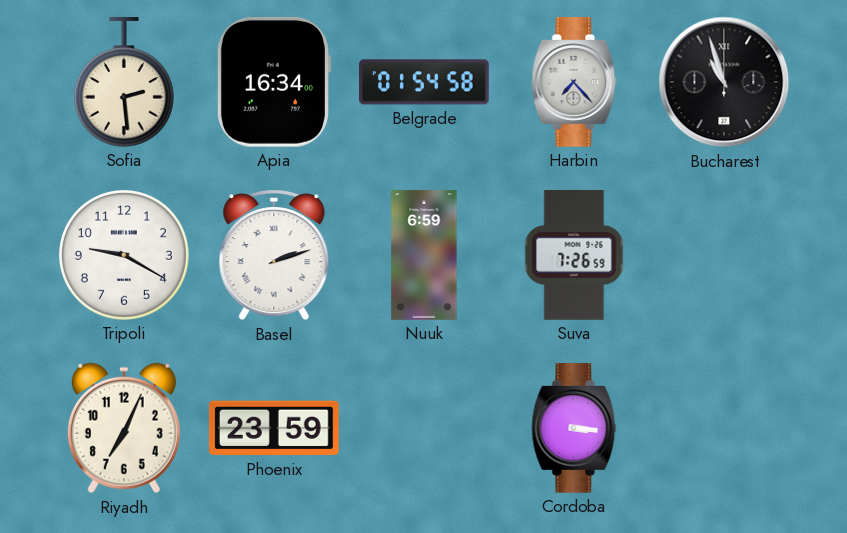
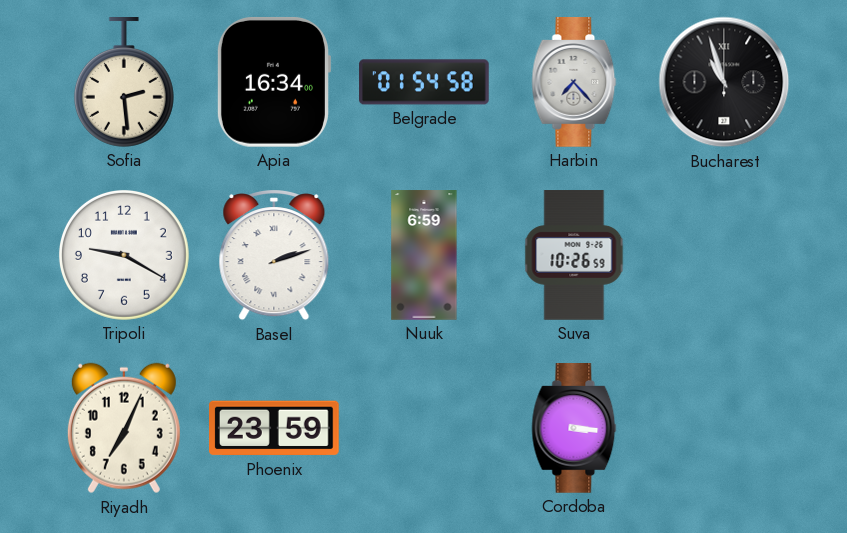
Suva: 7:26 -> 10:26
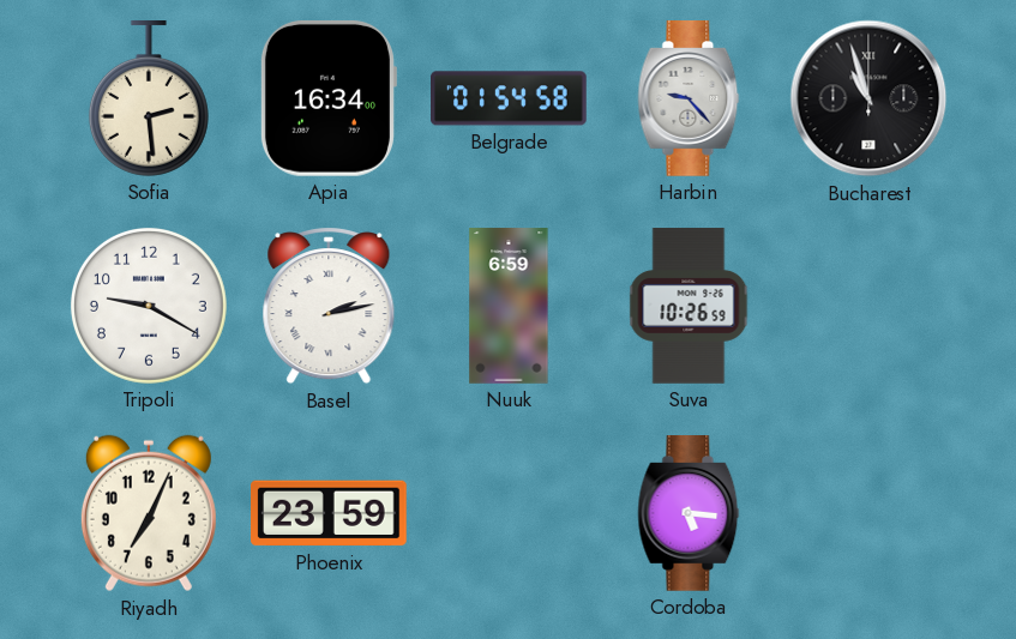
Harbin: 7:23 -> 9:23
Basel: 2:12 -> 2:13
Cordoba: 3:16 -> 5:16
